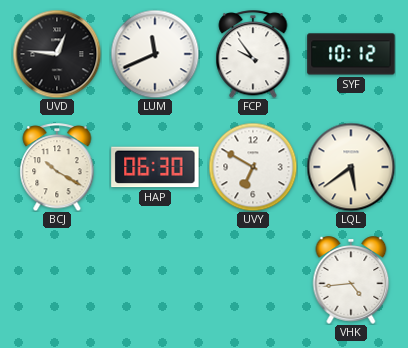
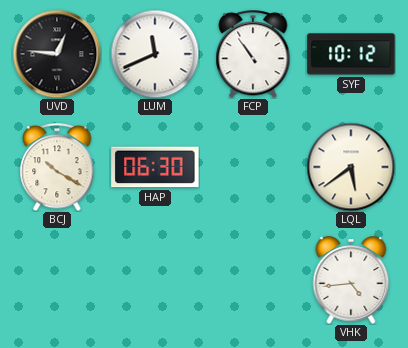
FCP: 9:54 -> 10:54
UVY: 6:50 -> none
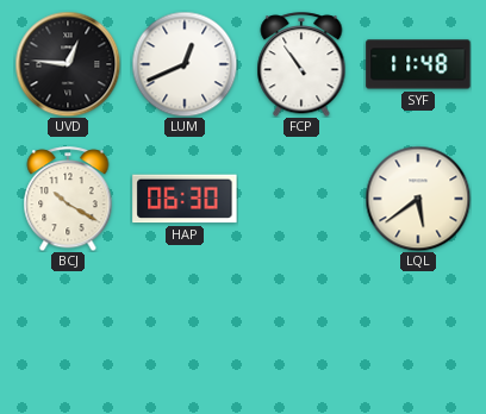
LUM: 11:41 -> 12:41
SYF: 10:12 -> 11:48
VHK: 4:44 -> none
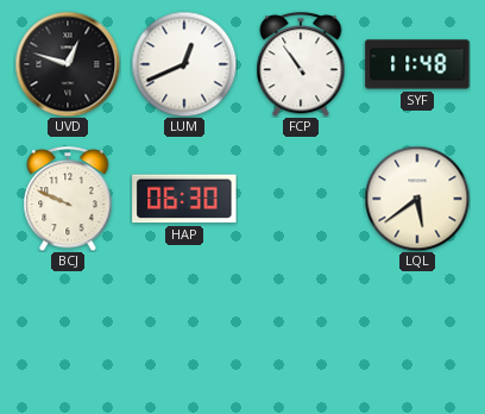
UVD: 12:46 -> 12:48
BCJ: 10:20 -> 9:49
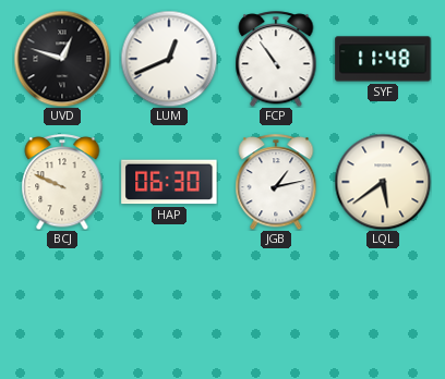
JGB: none -> 1:13
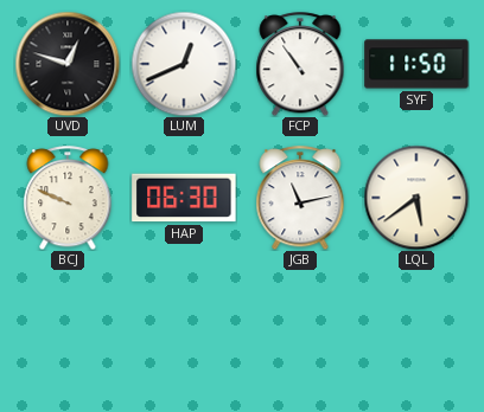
SYF: 11:48 -> 11:50
JGB: 1:13 -> 11:13
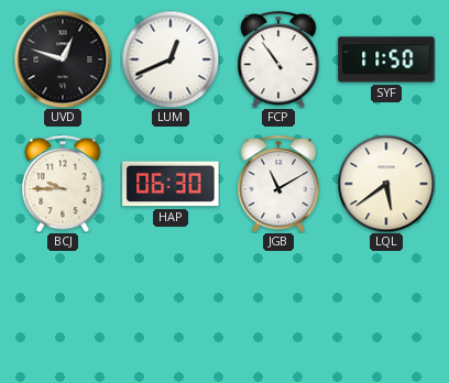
BCJ: 9:49 -> 9:45
JGB: 11:13 -> 11:10
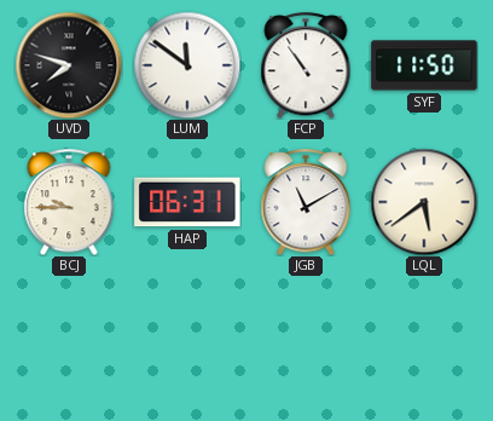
UVD: 12:48 -> 7:48
LUM: 12:41 -> 11:51
HAP: 06:30 -> 06:31
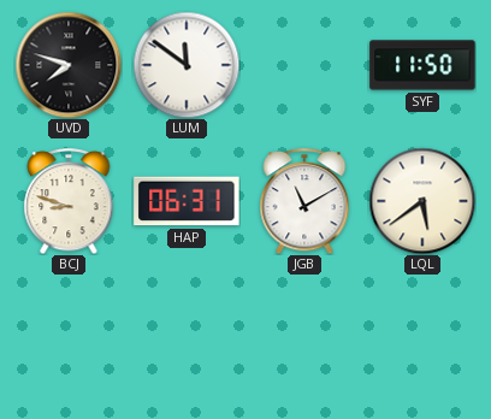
FCP: 10:54 -> none
BCJ: 9:45 -> 8:48
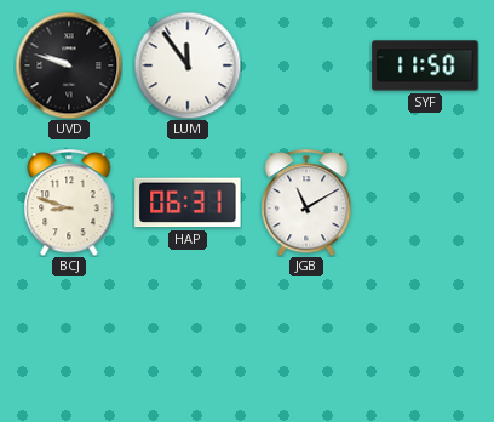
UVD: 7:48 -> 9:48
LUM: 11:51 -> 11:54
LQL: 5:39 -> none
